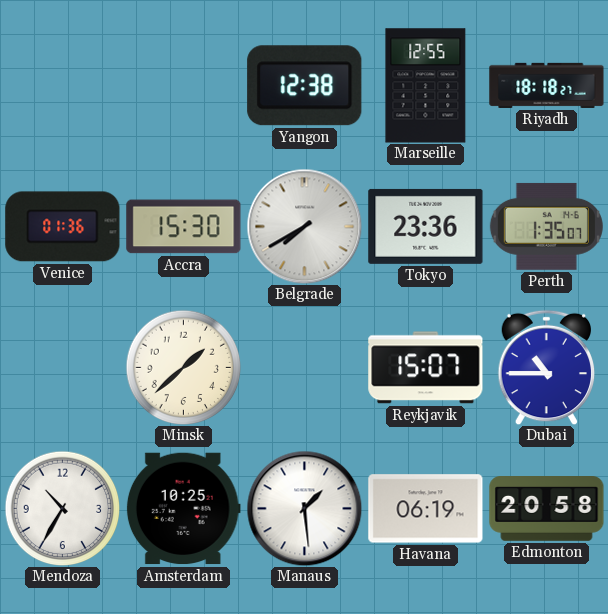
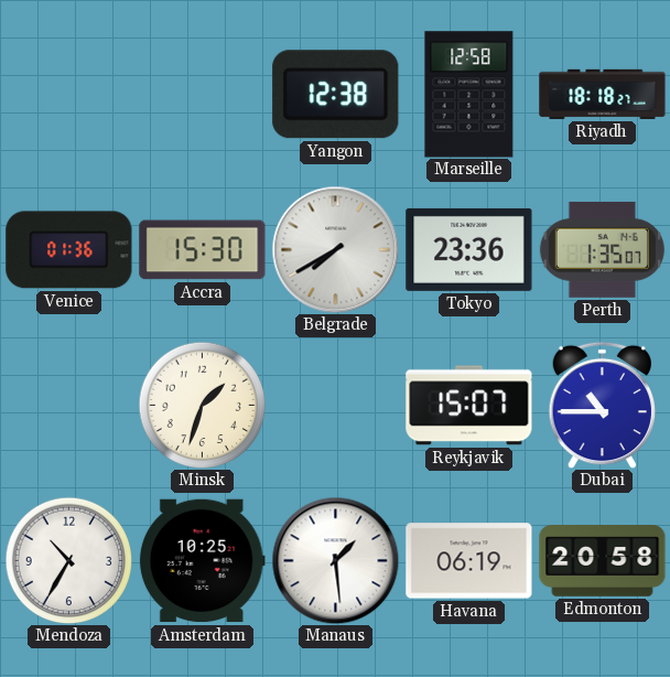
Marseille: 12:55 -> 12:58
Minsk: 1:38 -> 1:33
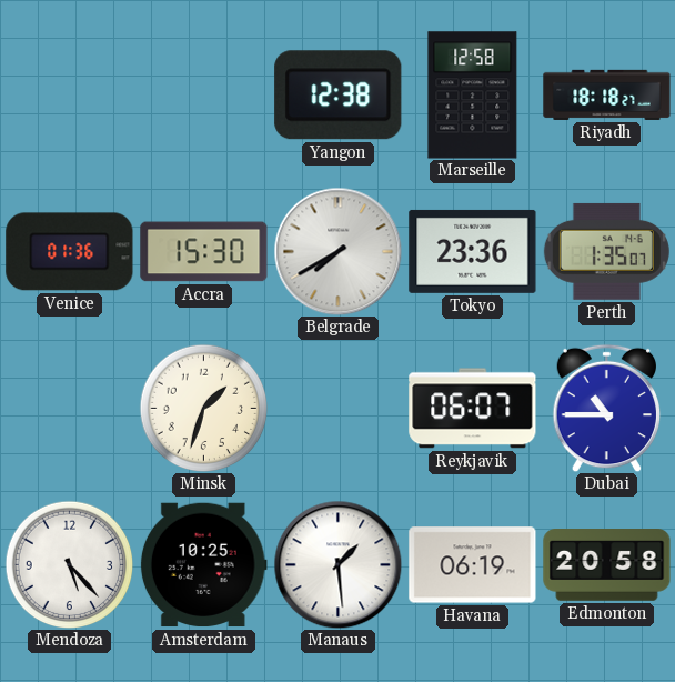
Reykjavik: 15:07 -> 06:07
Mendoza: 10:35 -> 5:23
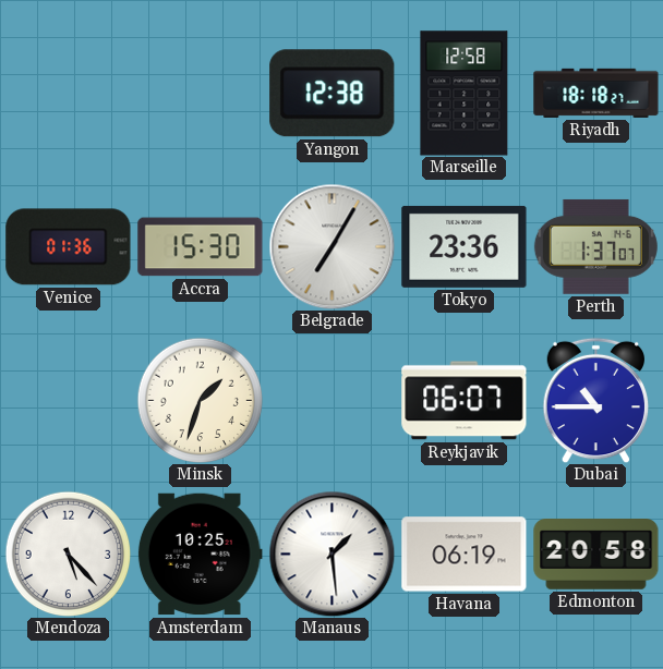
Belgrade: 7:40 -> 7:05
Perth: 1:35 -> 1:37
